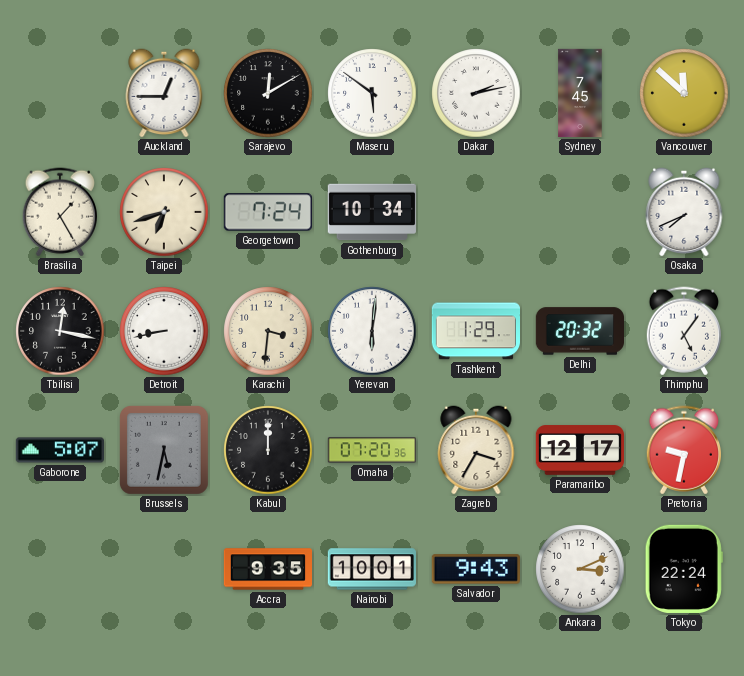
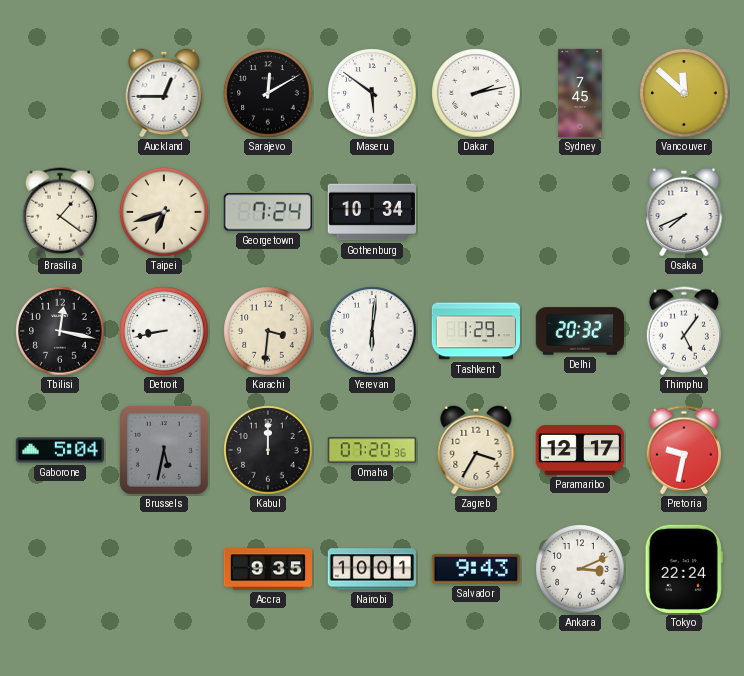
Brasilia: 1:25 -> 1:21
Gaborone: 5:07 -> 5:04
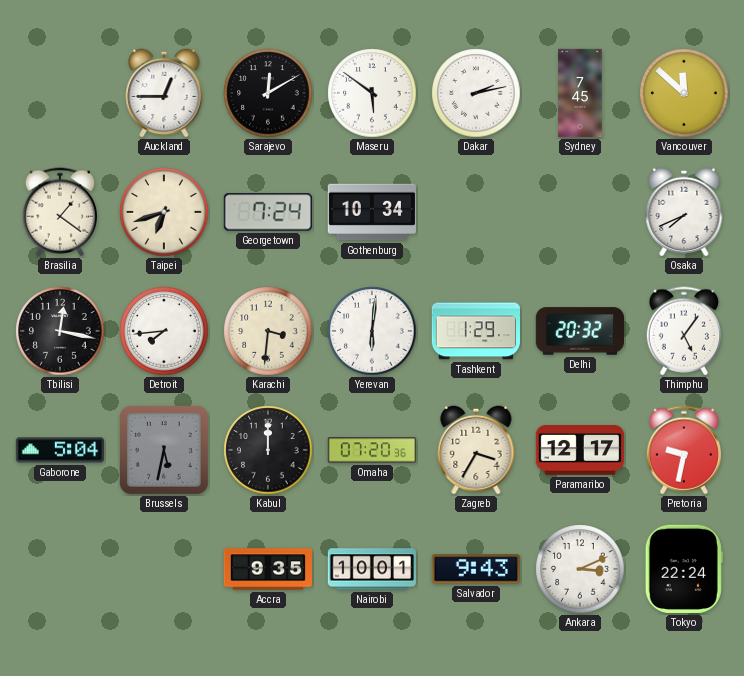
Detroit: 8:43 -> 7:44
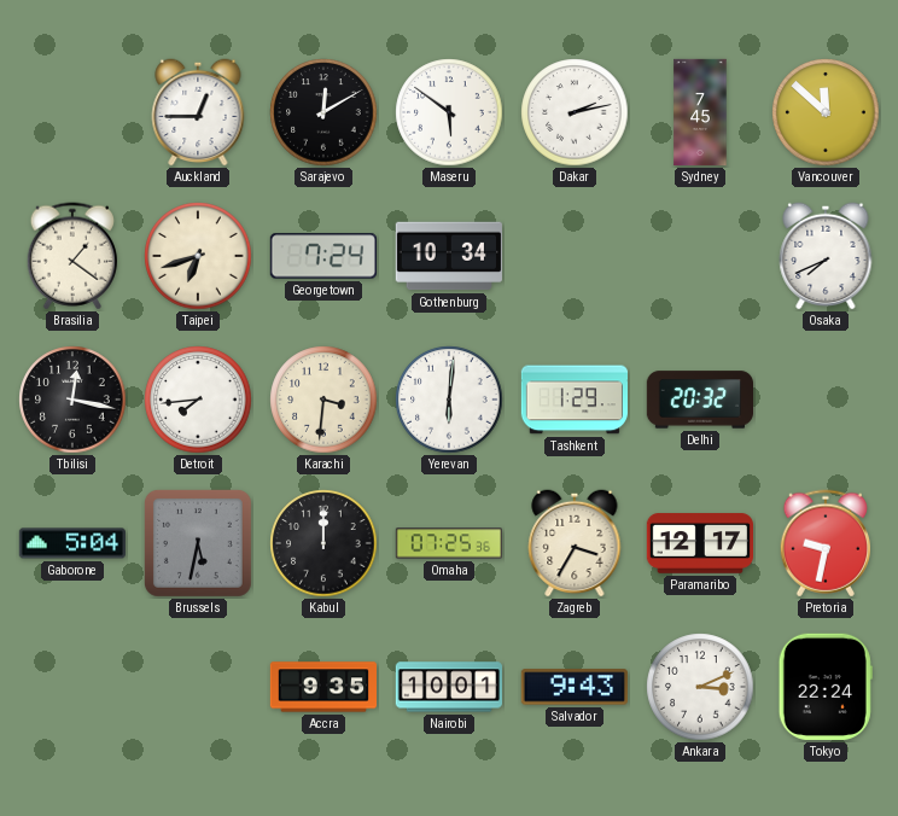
Thimphu: 5:06 -> none
Omaha: 07:20 -> 07:25
